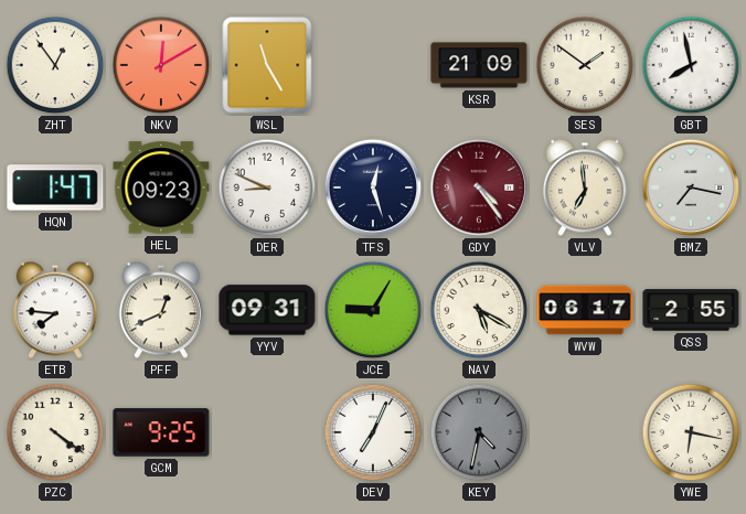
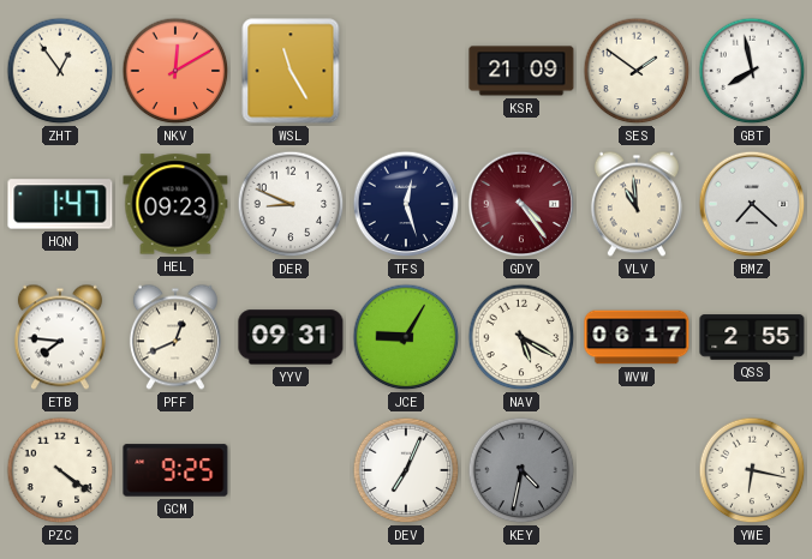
VLV: 6:59 -> 10:59
BMZ: 7:17 -> 7:22
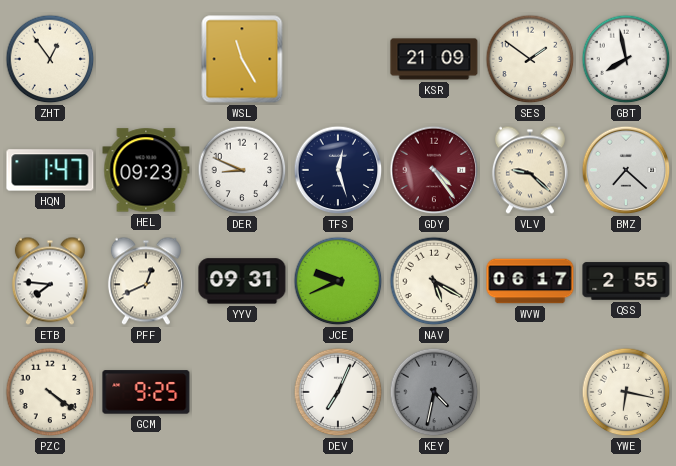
NKV: 12:10 -> none
VLV: 10:59 -> 9:22
JCE: 9:05 -> 9:41
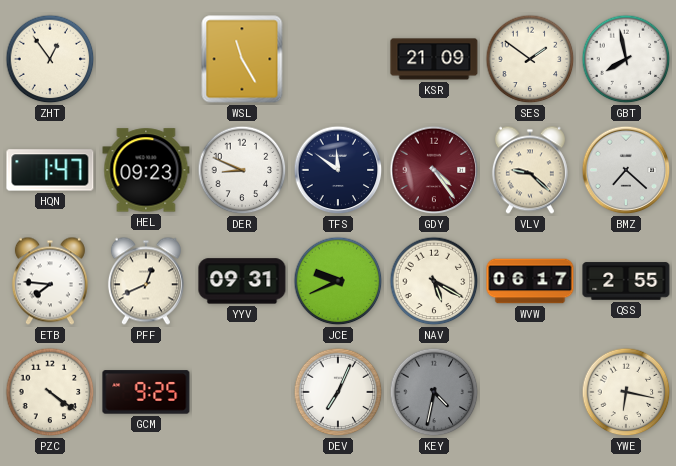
TFS: 12:27 -> 11:51
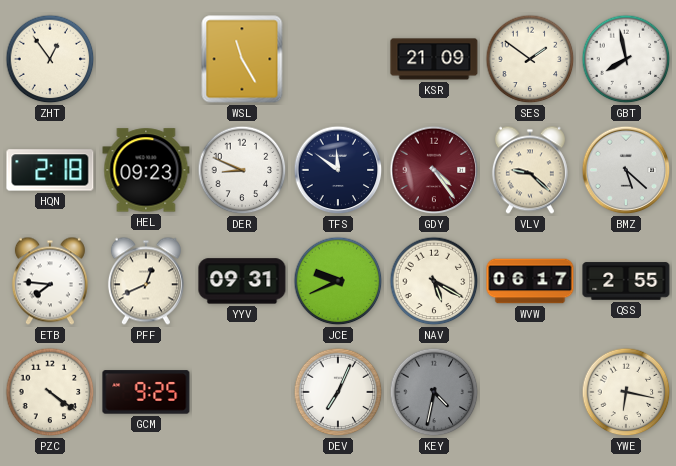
HQN: 1:47 -> 2:18
BMZ: 7:22 -> 5:22
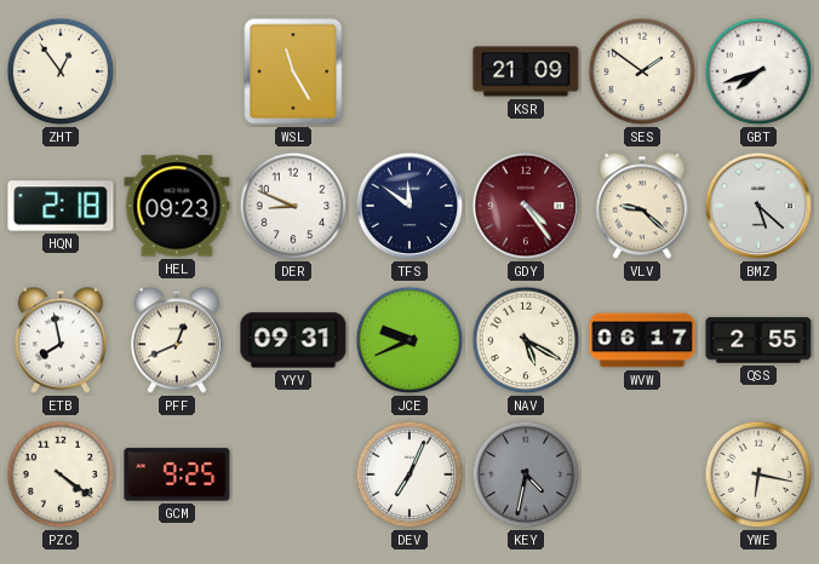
GBT: 7:58 -> 7:42
ETB: 7:46 -> 7:58
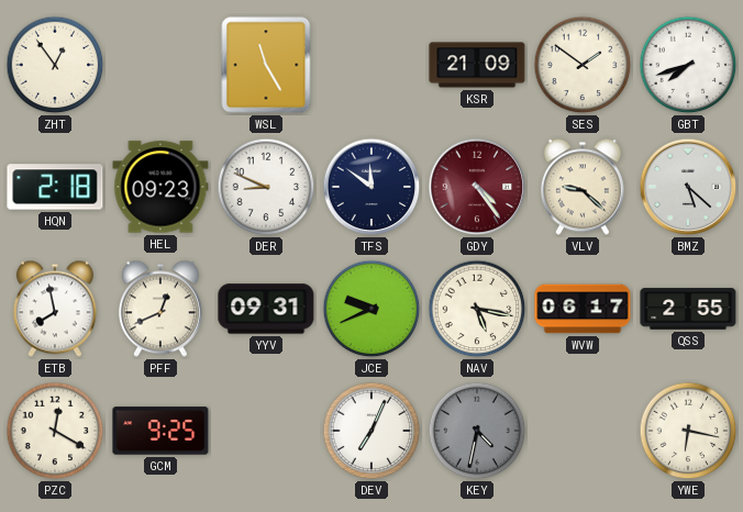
NAV: 5:20 -> 5:17
PZC: 4:21 -> 12:20
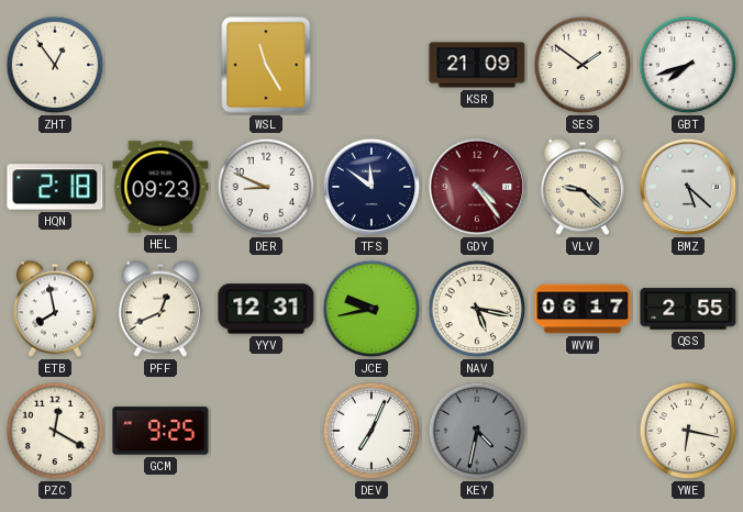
YYV: 09:31 -> 12:31
JCE: 9:41 -> 9:43
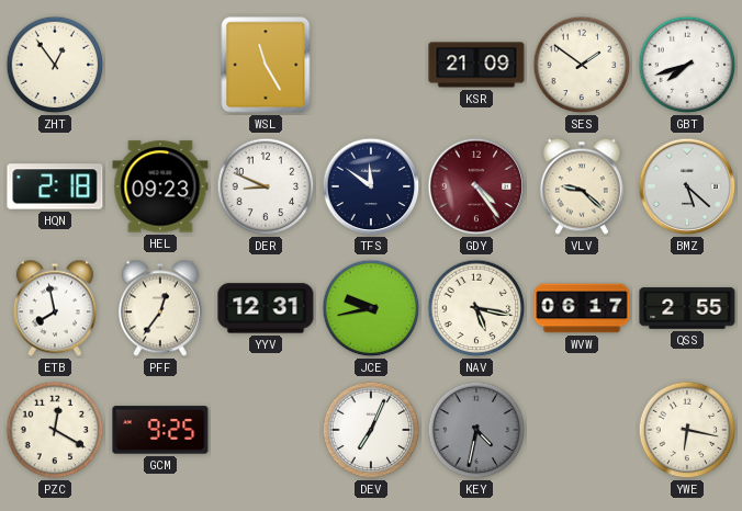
PFF: 12:41 -> 12:36
